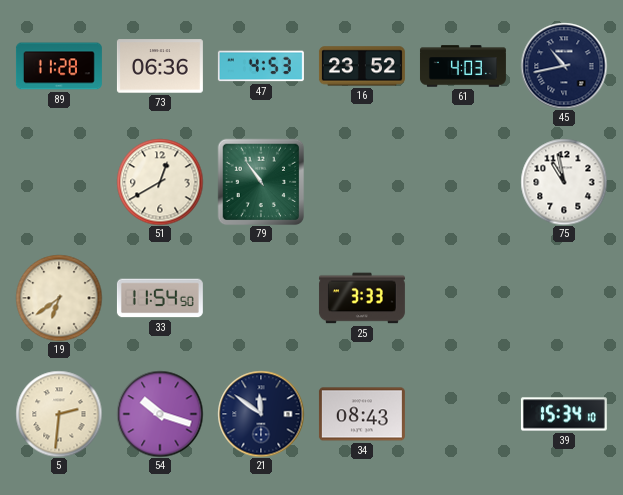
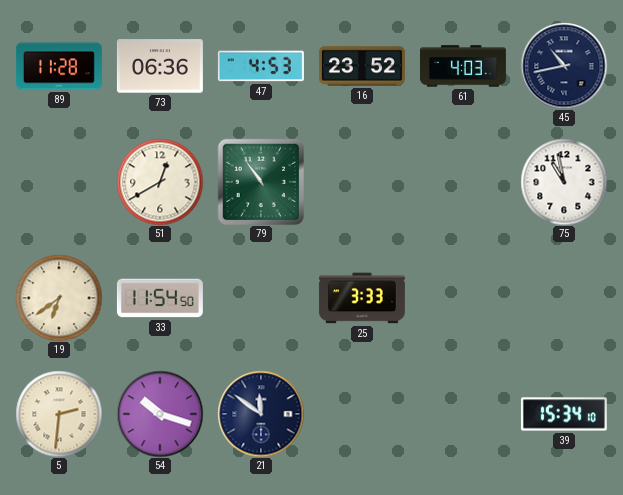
34: 08:43 -> none
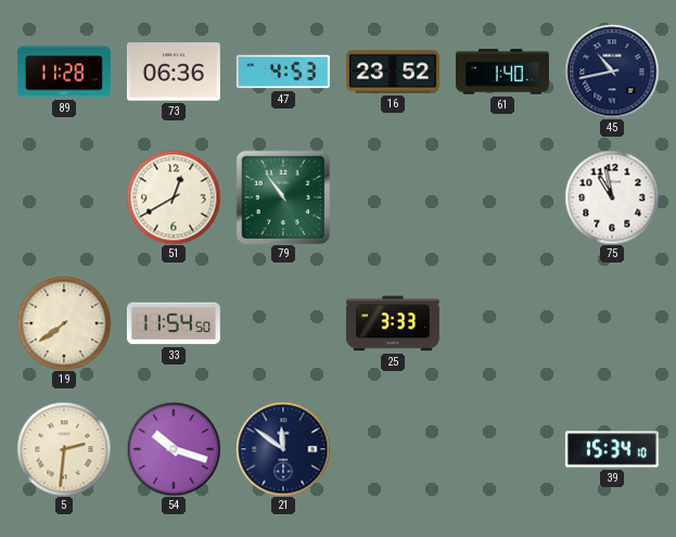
61: 4:03 -> 1:40
19: 6:39 -> 7:39
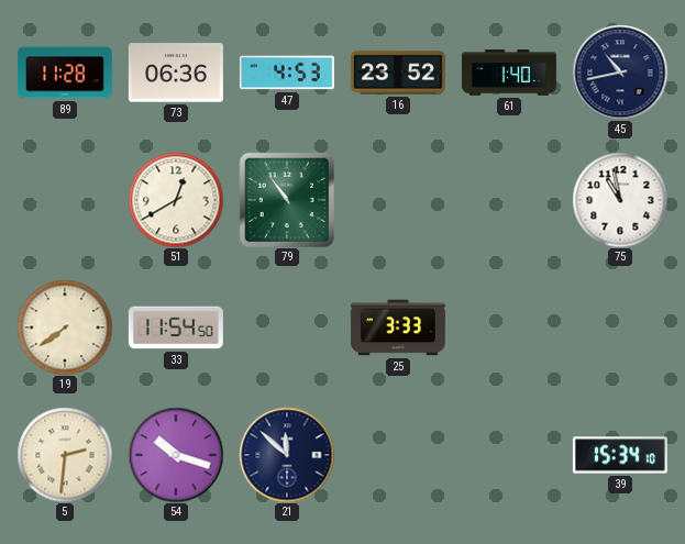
21: 11:51 -> 11:52
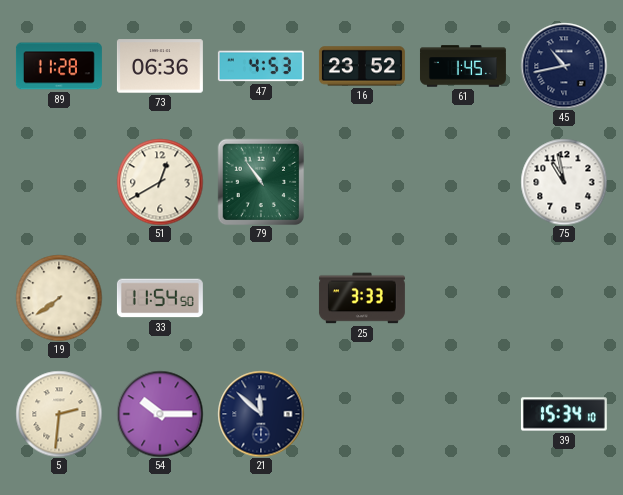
61: 1:40 -> 1:45
54: 10:18 -> 10:15
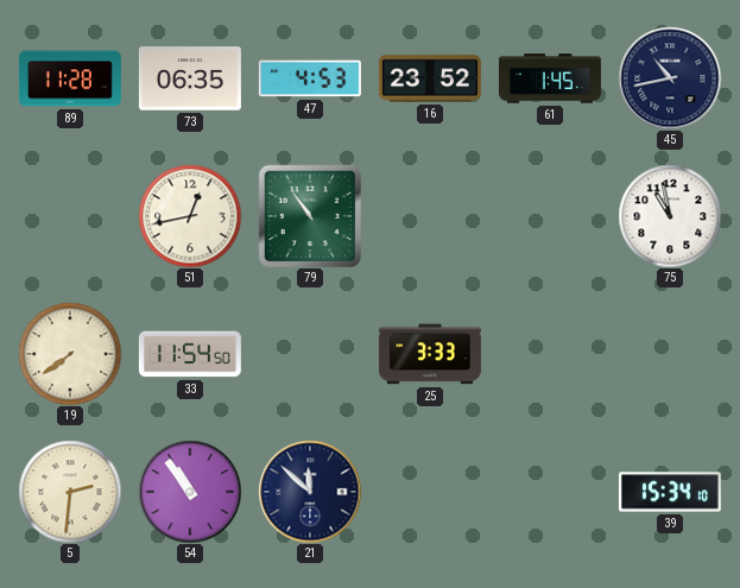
73: 06:36 -> 06:35
51: 12:40 -> 12:43
54: 10:15 -> 10:54
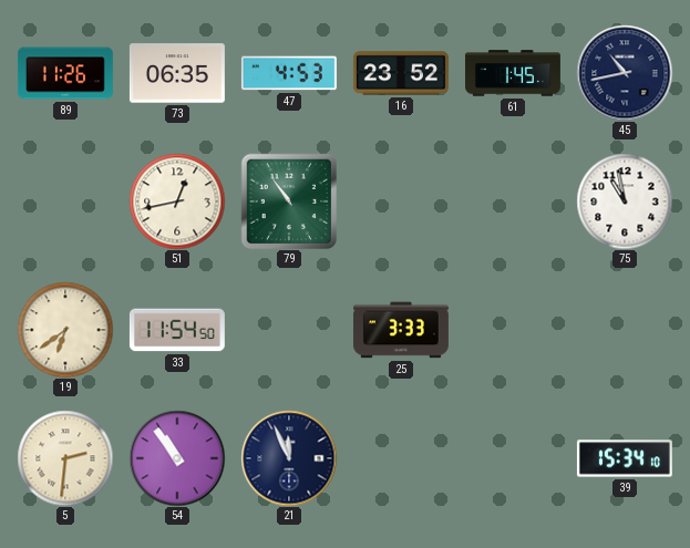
89: 11:28 -> 11:26
19: 7:39 -> 6:39
21: 11:52 -> 11:56
